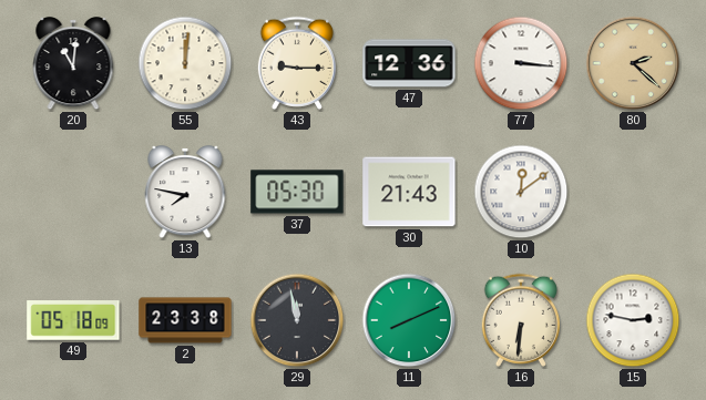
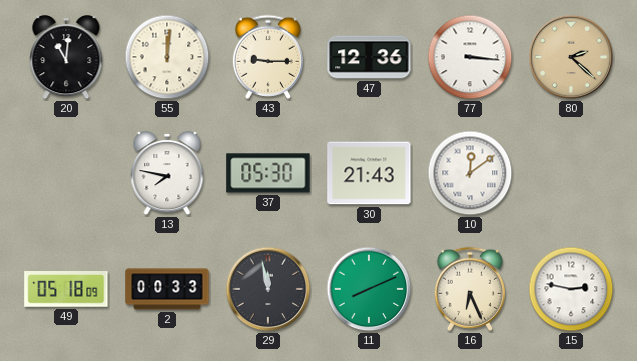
2: 23:38 -> 00:33
16: 6:31 -> 6:26
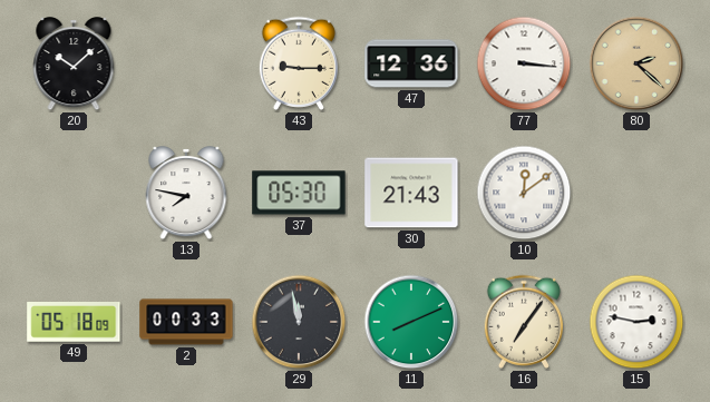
20: 11:01 -> 10:08
55: 12:01 -> none
16: 6:26 -> 7:06
